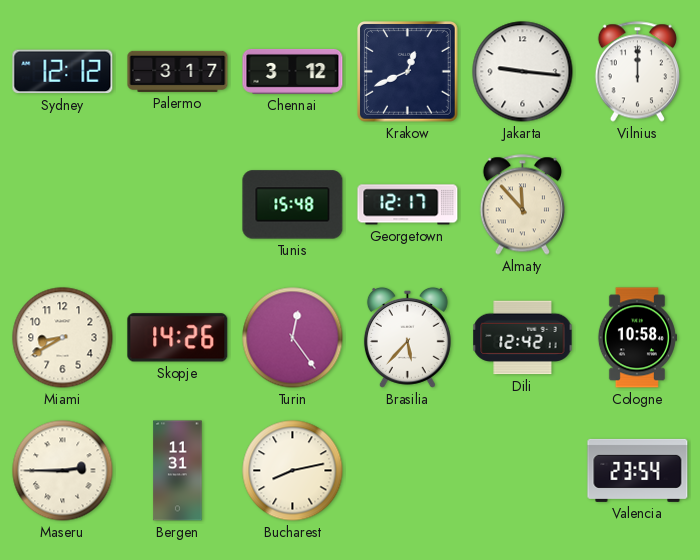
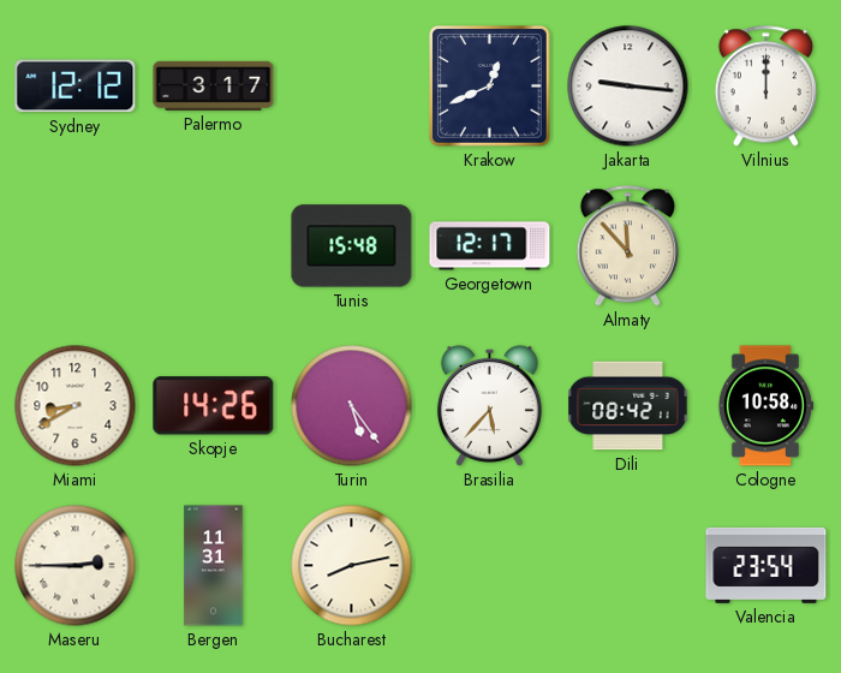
Chennai: 3:12 -> none
Turin: 12:24 -> 5:24
Dili: 12:42 -> 08:42
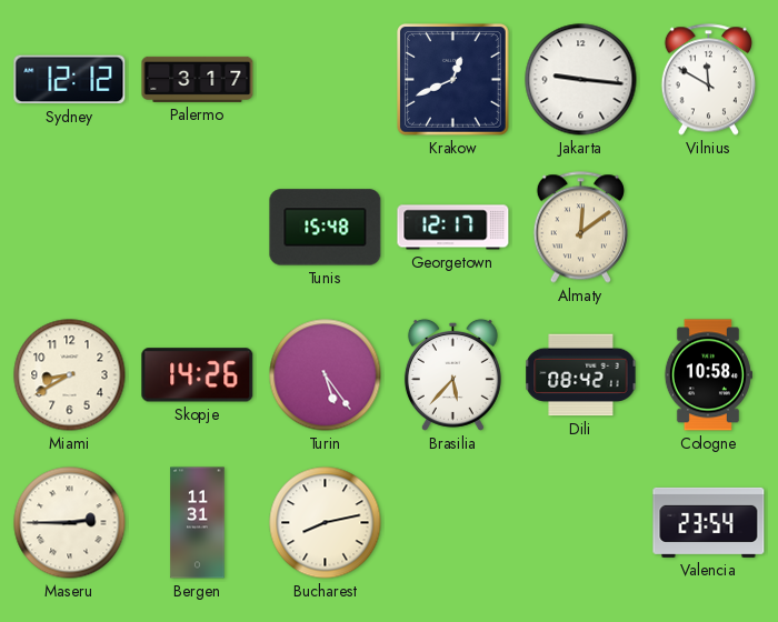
Vilnius: 12:00 -> 11:50
Almaty: 11:53 -> 12:09
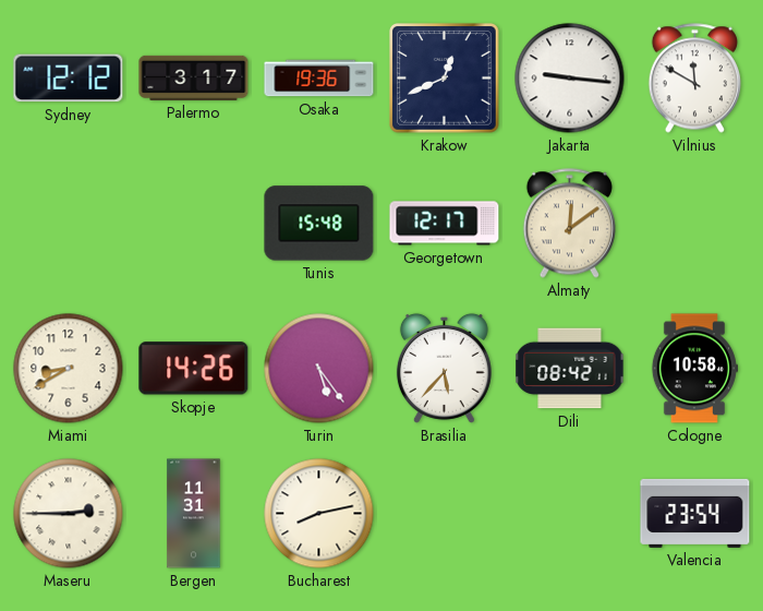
Osaka: none -> 19:36
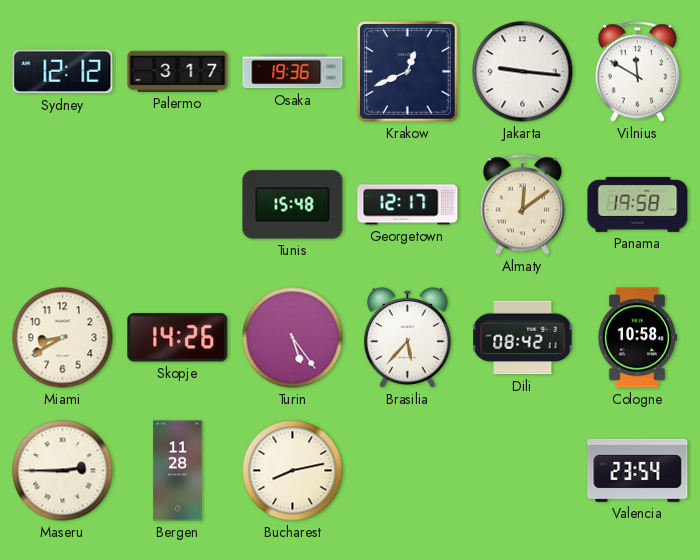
Panama: none -> 19:58
Bergen: 11:31 -> 11:28
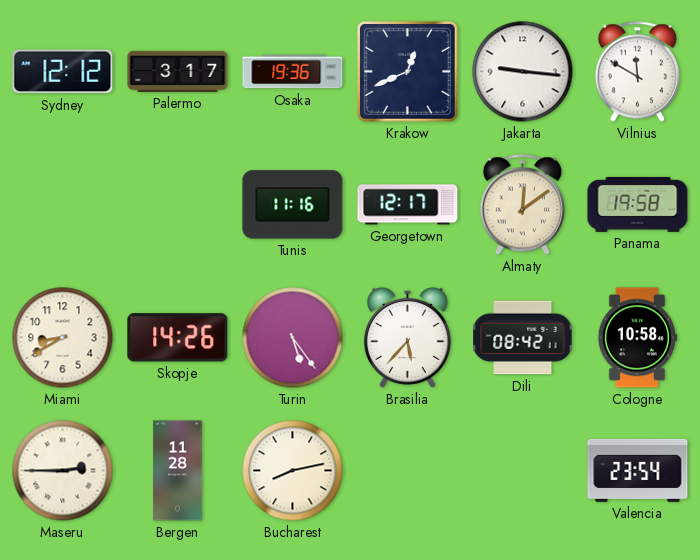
Tunis: 15:48 -> 11:16
